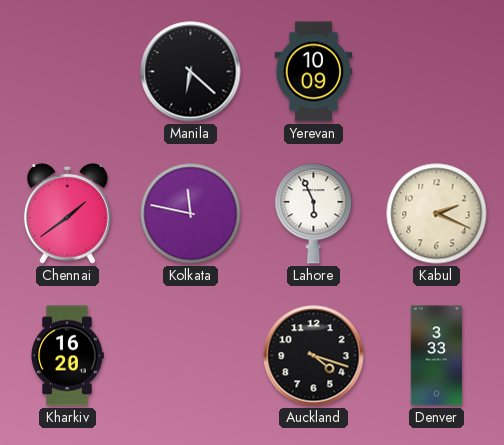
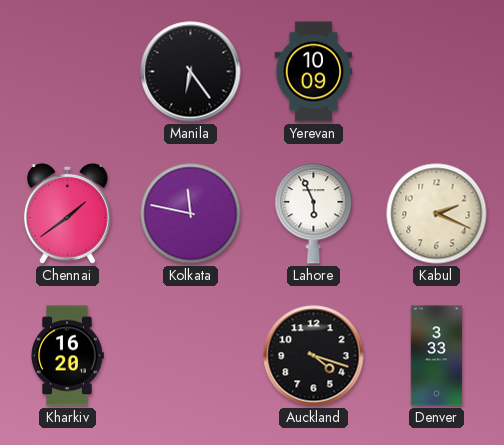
Manila: 6:22 -> 6:24
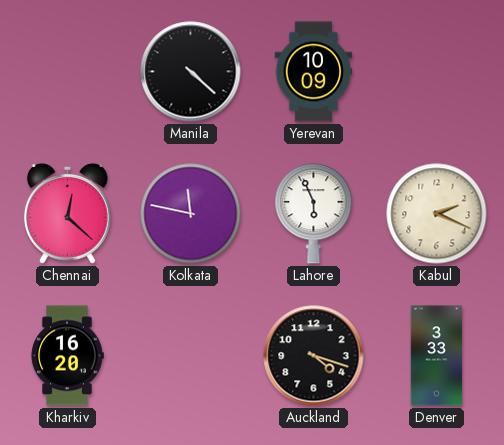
Manila: 6:24 -> 4:22
Chennai: 1:39 -> 12:22
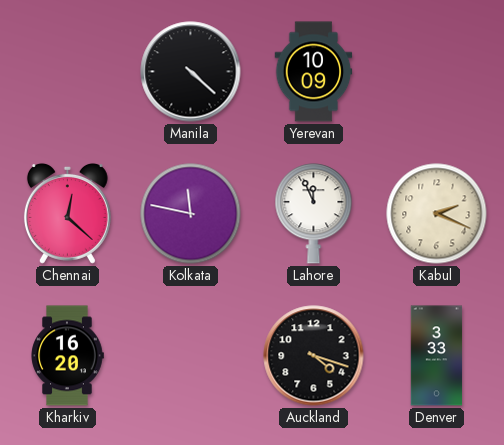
Lahore: 5:56 -> 11:56
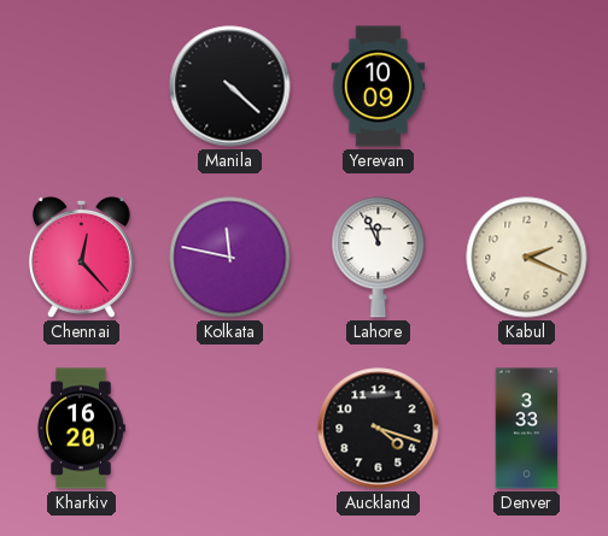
Chennai: 12:22 -> 12:23
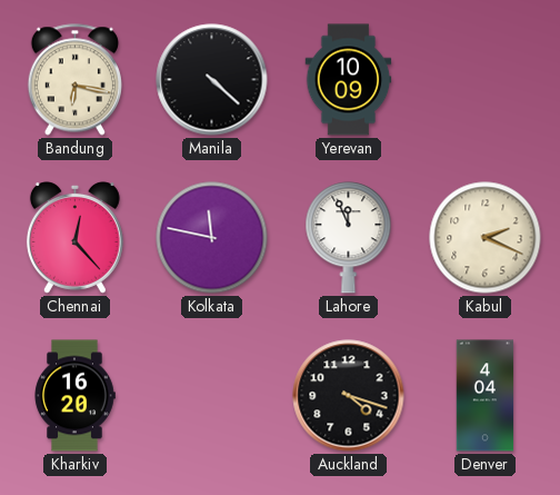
Bandung: none -> 6:17
Denver: 3:33 -> 4:04
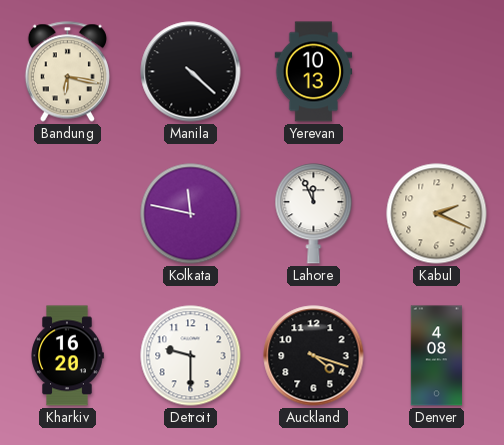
Yerevan: 10:09 -> 10:13
Chennai: 12:23 -> none
Detroit: none -> 9:30
Denver: 4:04 -> 4:08
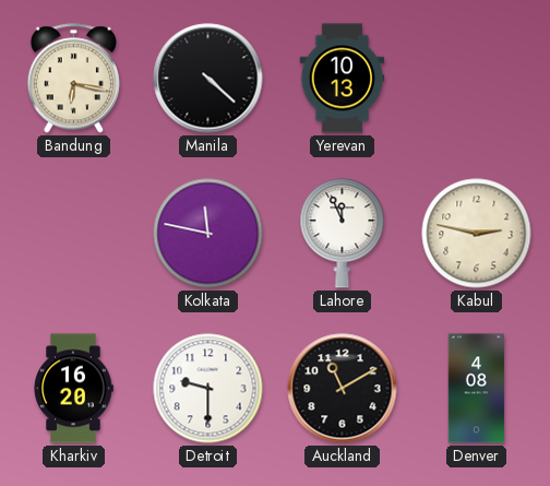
Kabul: 2:19 -> 2:47
Auckland: 4:18 -> 11:10
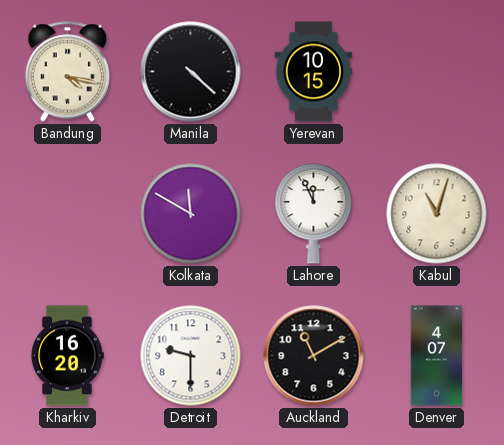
Bandung: 6:17 -> 4:17
Yerevan: 10:13 -> 10:15
Kolkata: 11:47 -> 11:50
Kabul: 2:47 -> 11:03
Denver: 4:08 -> 4:07
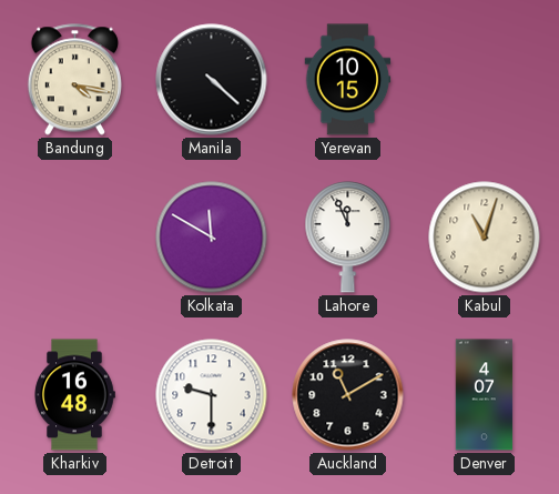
Kharkiv: 16:20 -> 16:48
